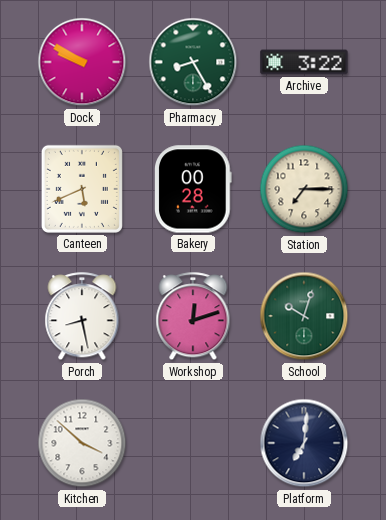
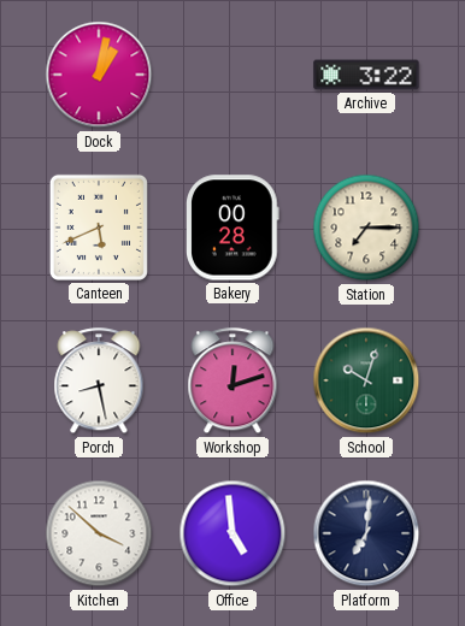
Dock: 9:50 -> 1:02
Pharmacy: 8:25 -> none
Office: none -> 4:59
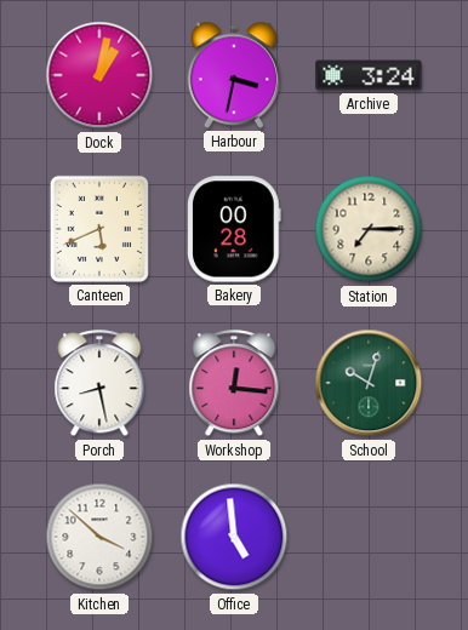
Harbour: none -> 3:32
Archive: 3:22 -> 3:24
Workshop: 12:12 -> 12:16
Platform: 7:01 -> none
